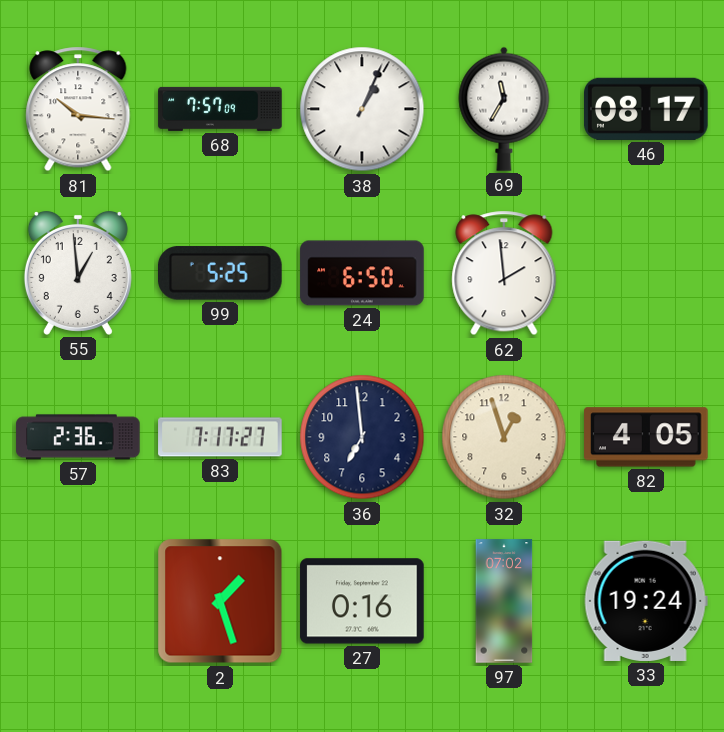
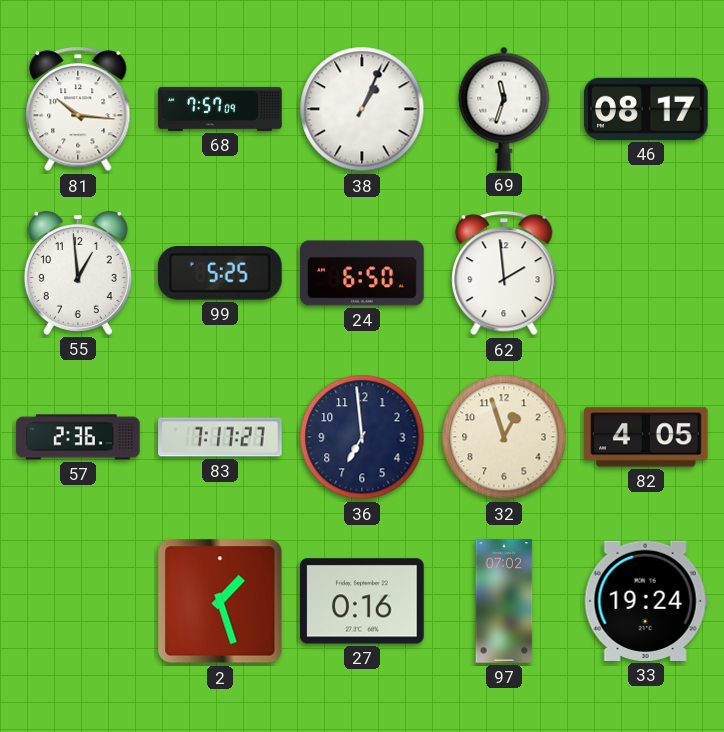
69: 11:35 -> 11:33
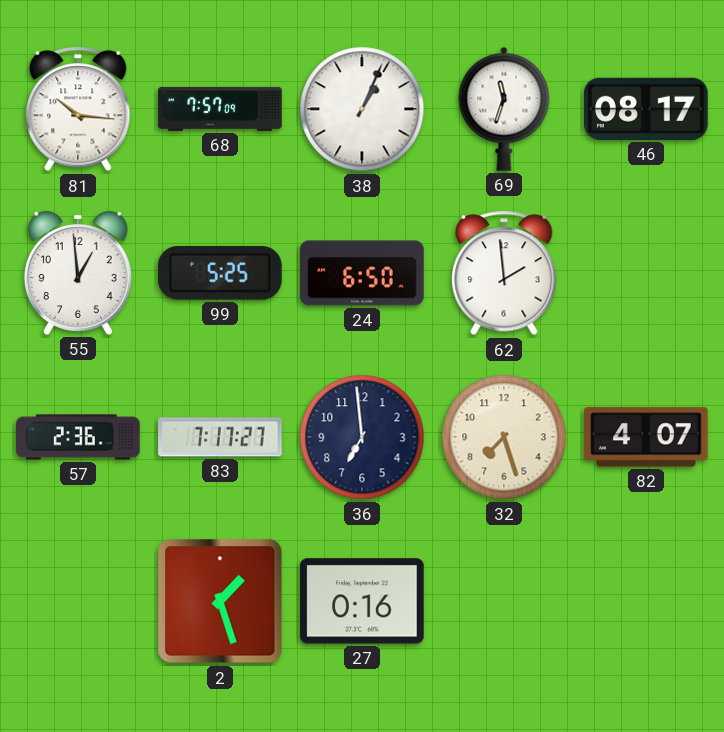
32: 12:57 -> 7:27
82: 4:05 -> 4:07
97: 07:02 -> none
33: 19:24 -> none
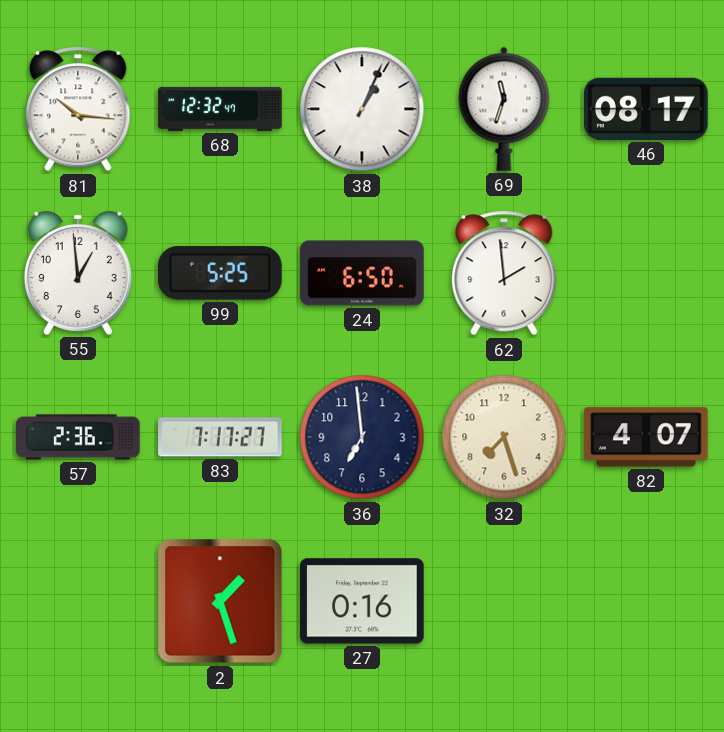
68: 7:57 -> 12:32
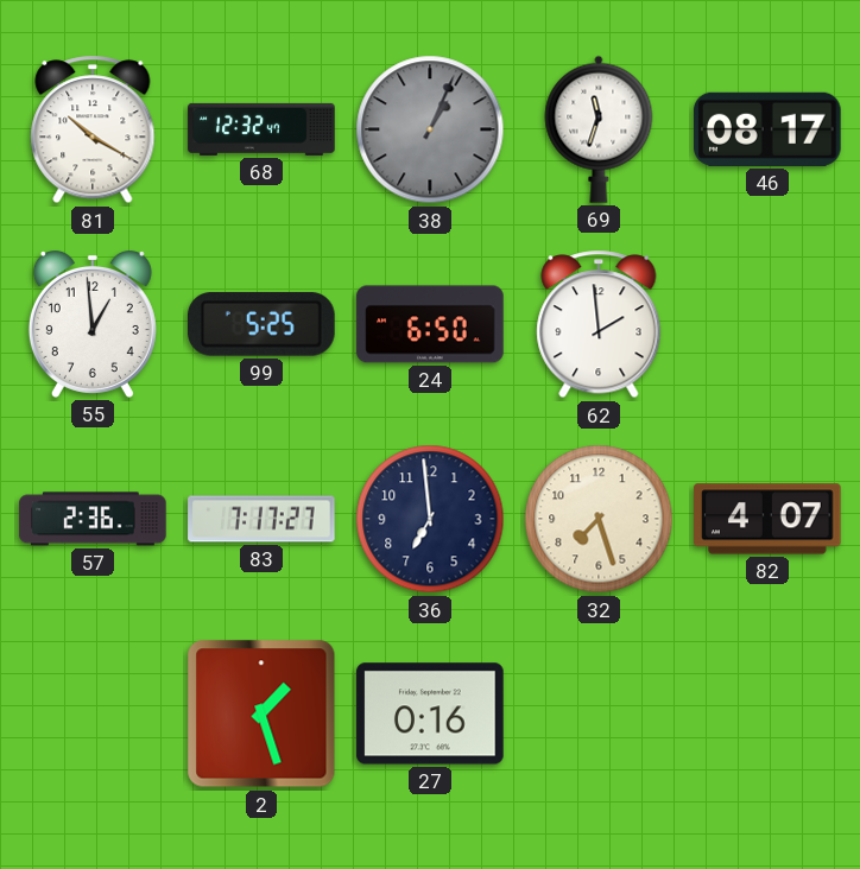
81: 10:16 -> 10:20
38 dial: white -> grey
